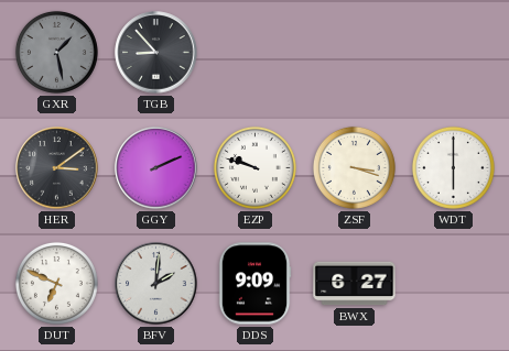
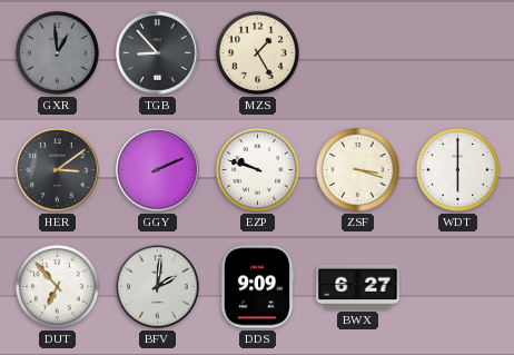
GXR: 1:28 -> 12:59
MZS: none -> 1:25
DUT: 6:49 -> 6:53
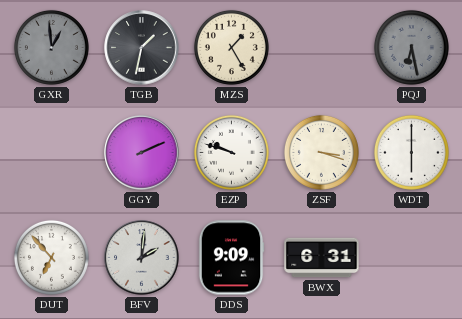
TGB: 8:53 -> 1:32
PQJ: none -> 6:28
HER: 3:09 -> none
BWX: 6:27 -> 6:31
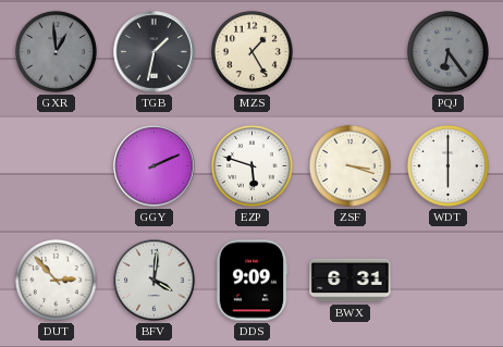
PQJ: 6:28 -> 6:24
EZP: 9:48 -> 5:48
DUT: 6:53 -> 2:53
BFV: 2:01 -> 4:01
